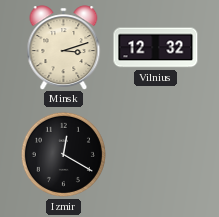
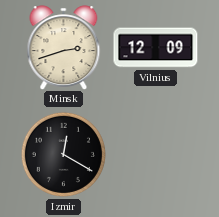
Minsk: 3:12 -> 2:42
Vilnius: 12:32 -> 12:09
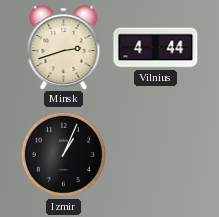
Vilnius: 12:09 -> 4:44
Izmir: 12:20 -> 1:04
